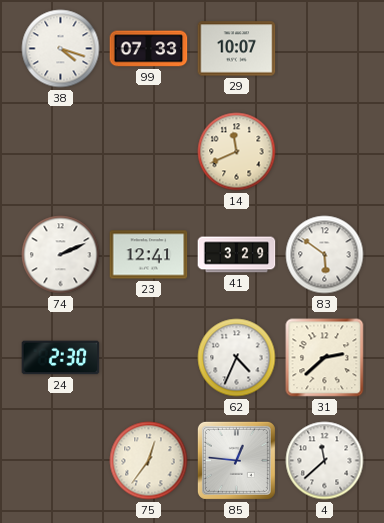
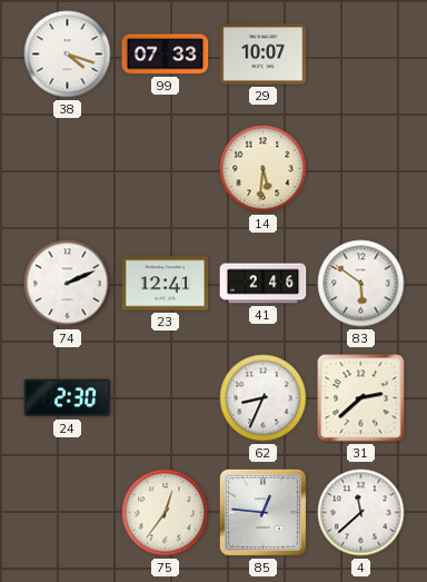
14: 11:41 -> 5:31
41: 3:29 -> 2:46
62: 4:34 -> 8:34
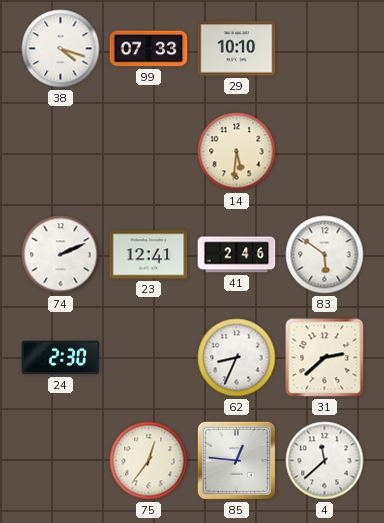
29: 10:07 -> 10:10
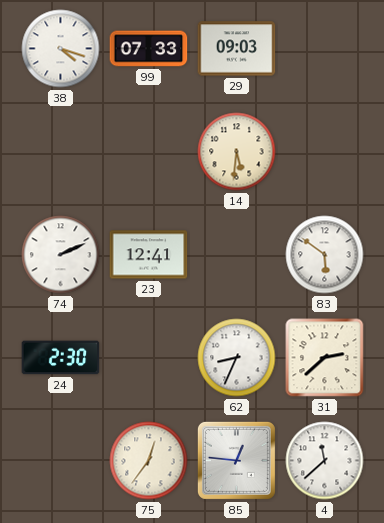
29: 10:10 -> 09:03
41: 2:46 -> none
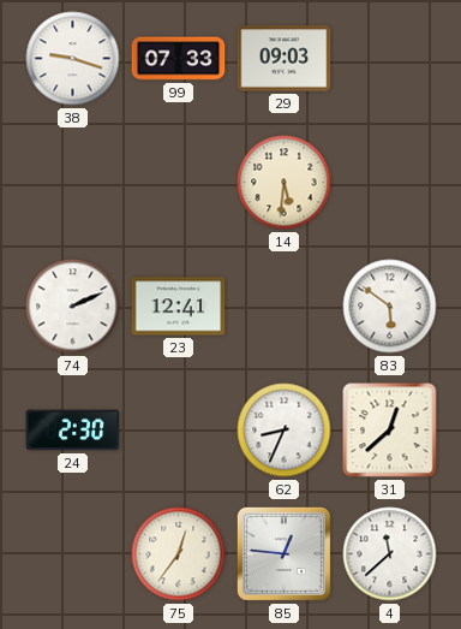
38: 4:18 -> 9:18
31: 2:38 -> 12:38
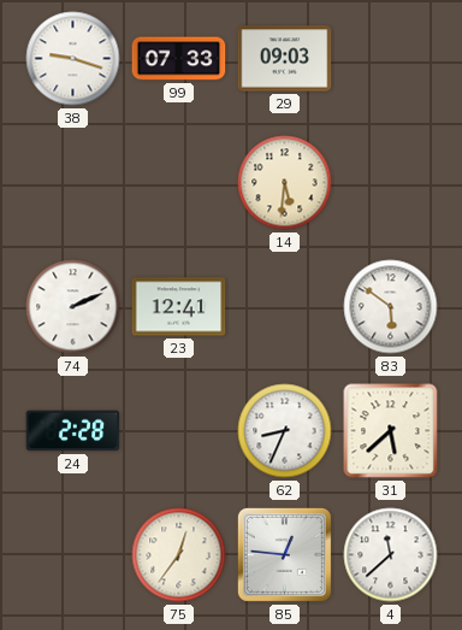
24: 2:30 -> 2:28
31: 12:38 -> 5:38
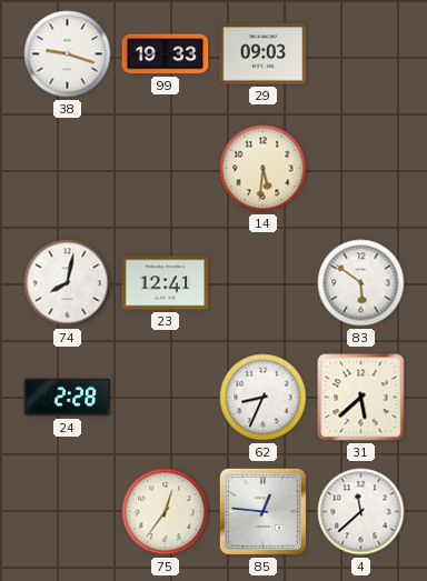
99: 07:33 -> 19:33
74: 2:11 -> 8:02
